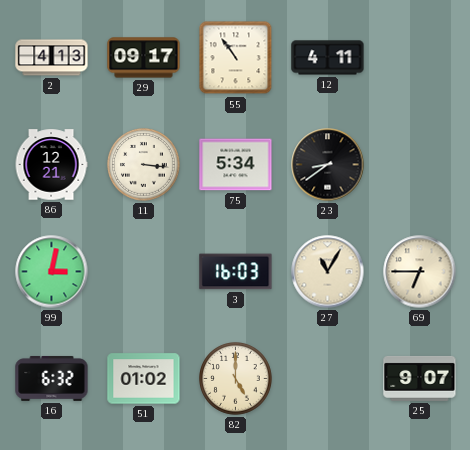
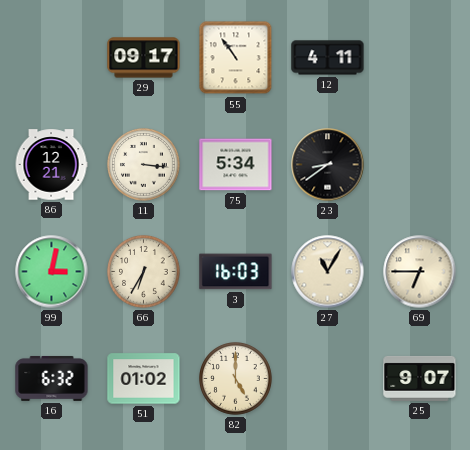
2: 4:13 -> none
66: none -> 6:35
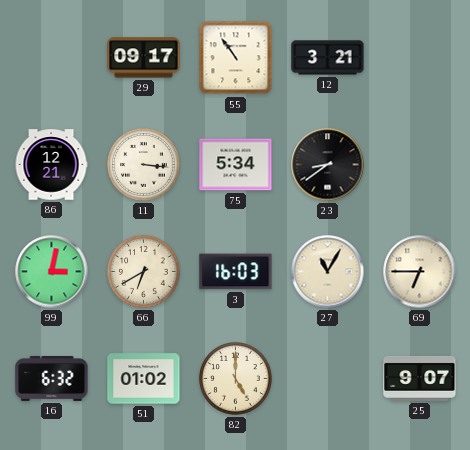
12: 4:11 -> 3:21
66: 6:35 -> 6:40
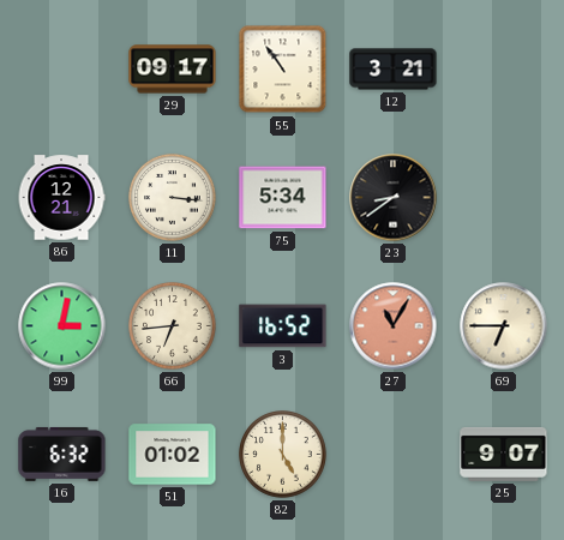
66: 6:40 -> 6:44
3: 16:03 -> 16:52
27 dial: cream -> salmon
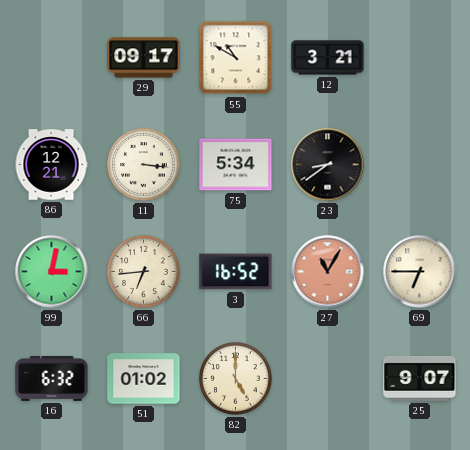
55: 10:54 -> 10:50
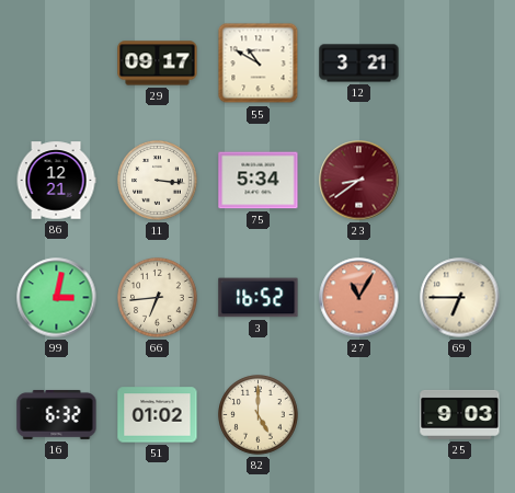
23 dial: black -> burgundy
25: 9:07 -> 9:03
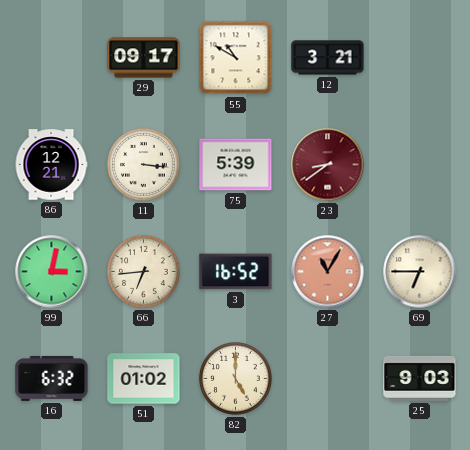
75: 5:34 -> 5:39
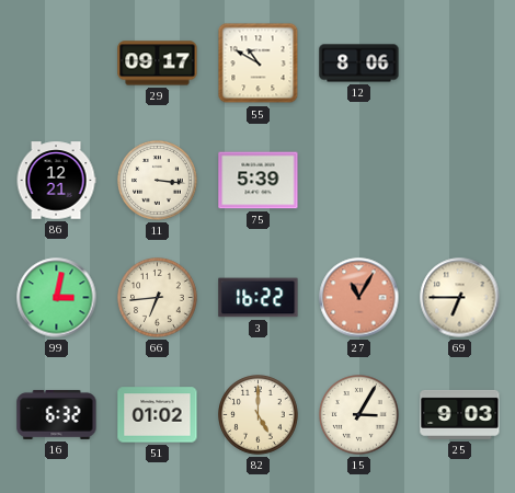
12: 3:21 -> 8:06
23: 8:39 -> none
3: 16:52 -> 16:22
15: none -> 3:05
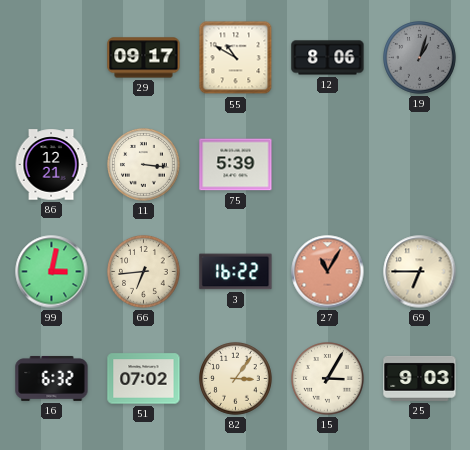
19: none -> 1:03
51: 01:02 -> 07:02
82: 5:00 -> 3:06
